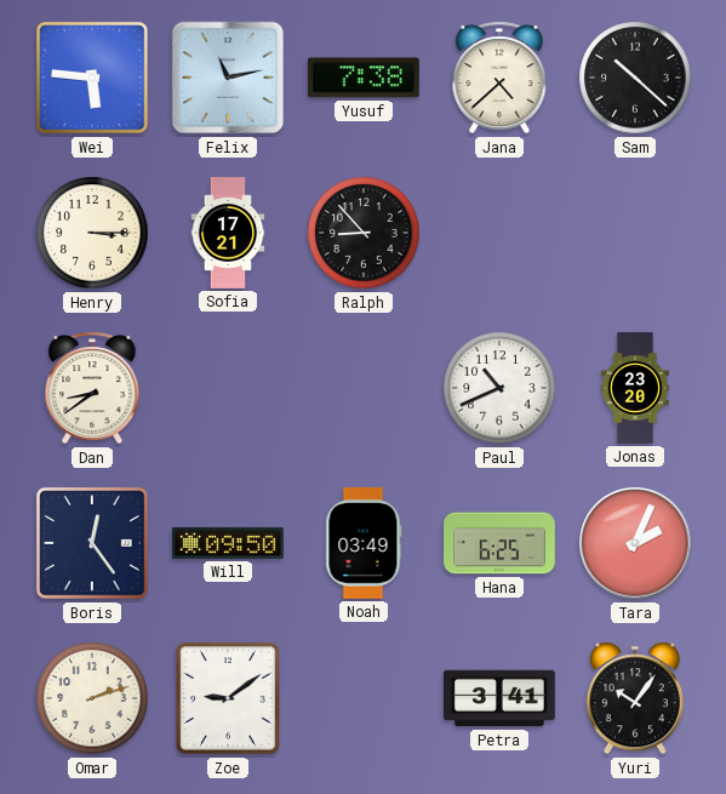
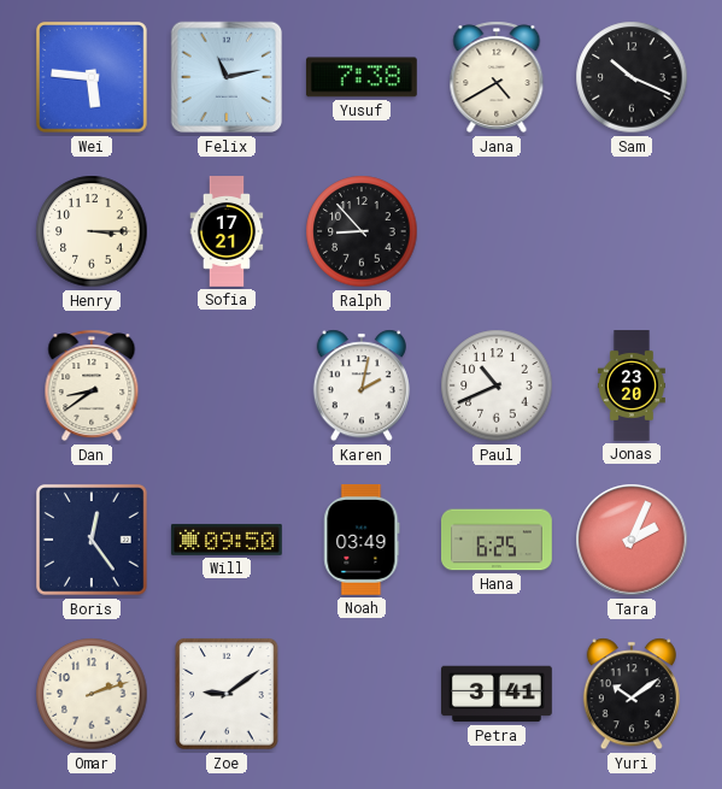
Jana: 4:38 -> 4:40
Sam: 10:22 -> 10:19
Karen: none -> 2:02
Yuri: 10:06 -> 10:09
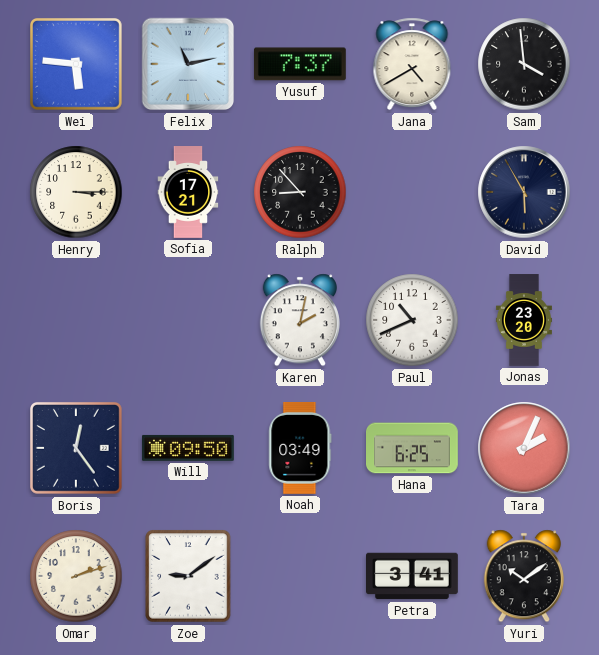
Yusuf: 7:38 -> 7:37
Sam: 10:19 -> 3:59
David: none -> 5:55
Dan: 8:39 -> none
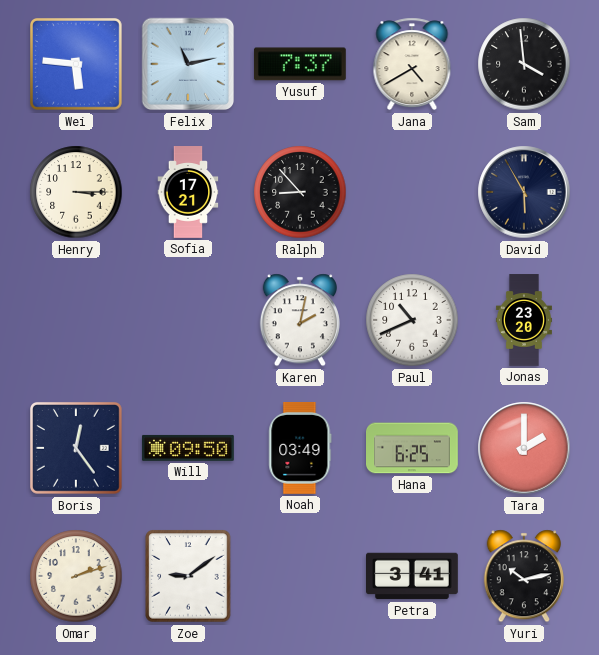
Tara: 2:04 -> 2:00
Yuri: 10:09 -> 10:13
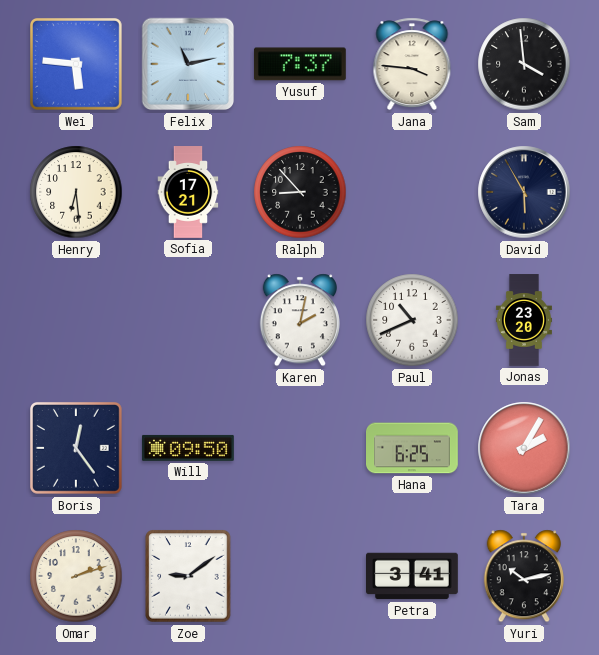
Jana: 4:40 -> 3:46
Henry: 3:15 -> 6:29
Noah: 03:49 -> none
Tara: 2:00 -> 2:05
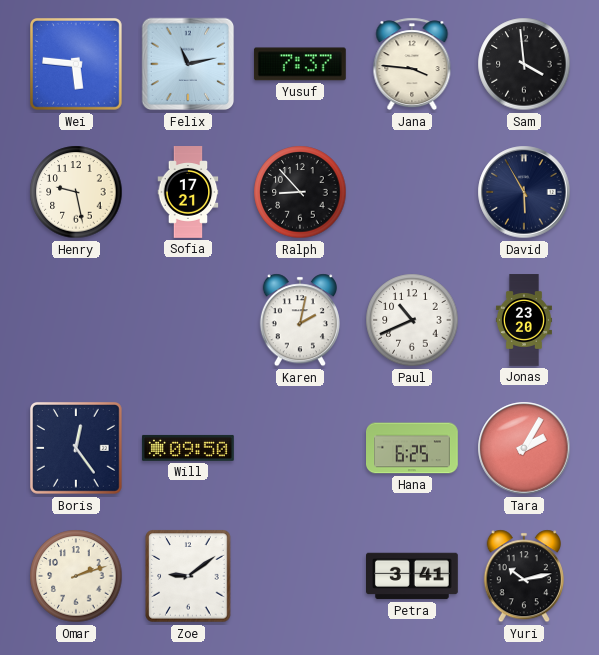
Henry: 6:29 -> 9:28
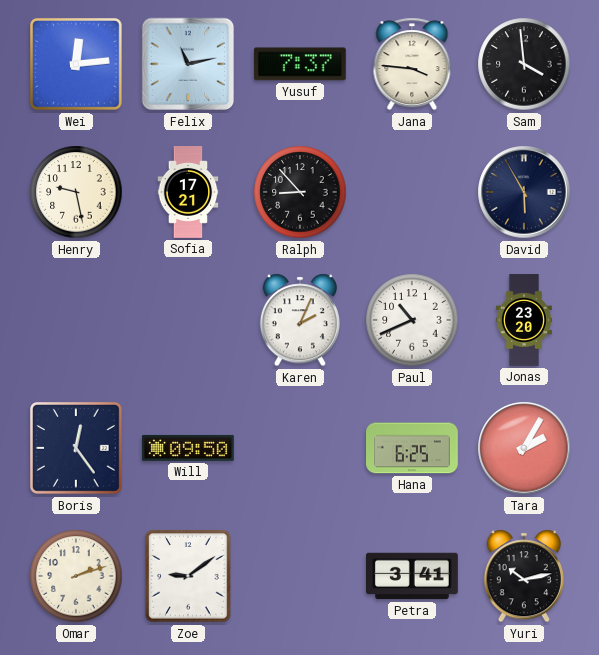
Wei: 5:46 -> 12:14
Karen: 2:02 -> 2:04
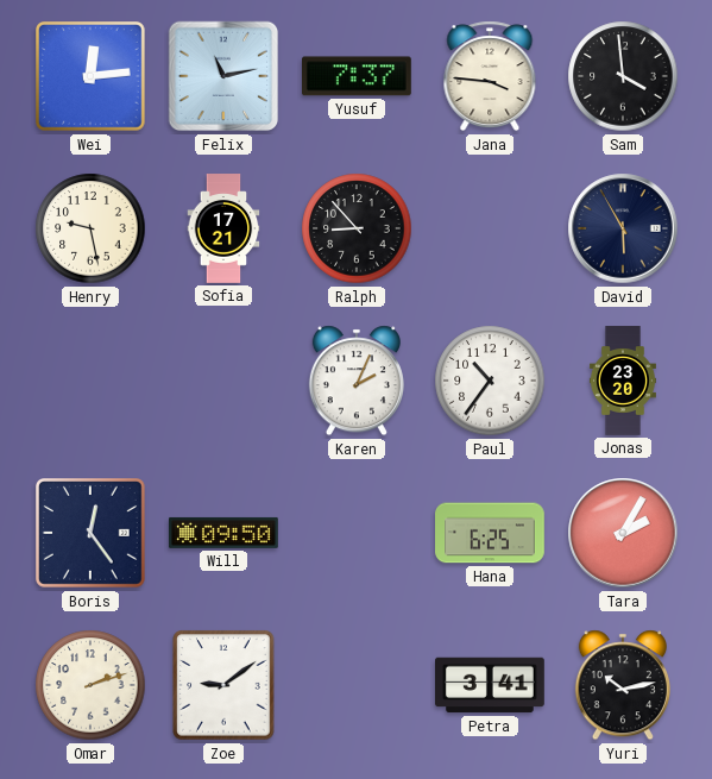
Paul: 10:41 -> 10:36
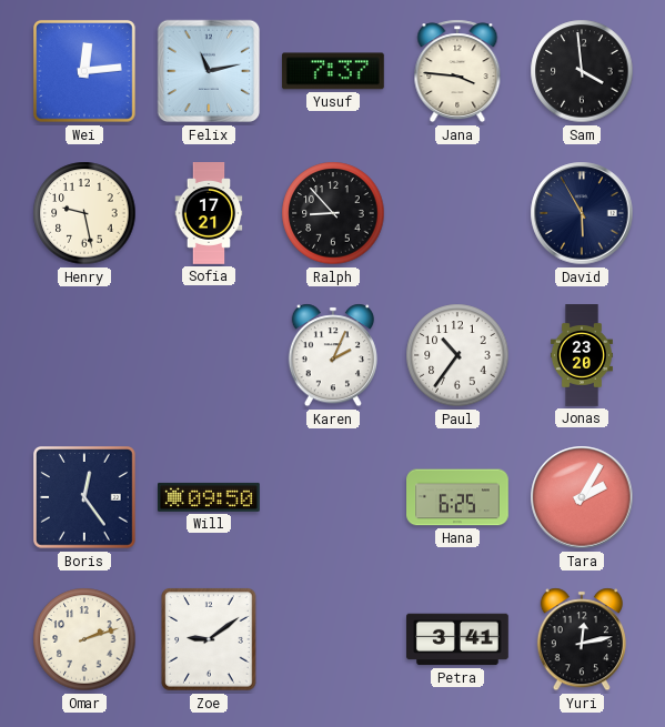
Yuri: 10:13 -> 12:13
